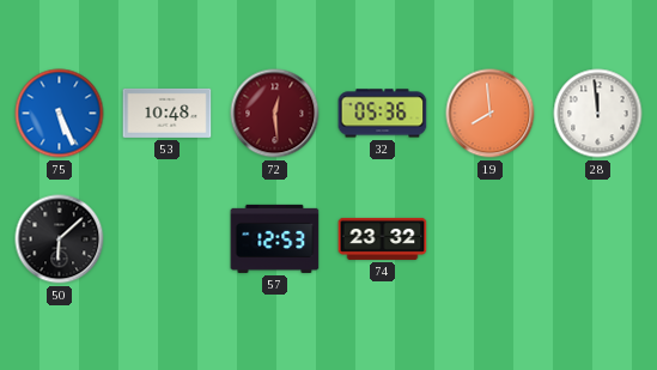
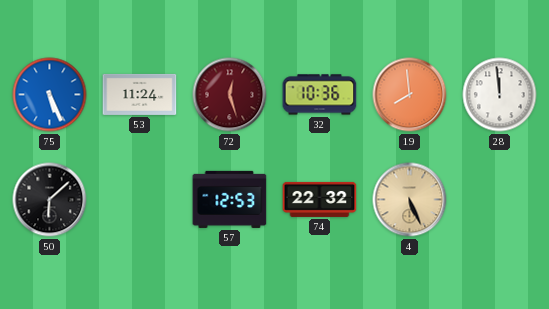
53: 10:48 -> 11:24
72: 12:29 -> 12:27
32: 05:36 -> 10:36
74: 23:32 -> 22:32
4: none -> 5:26
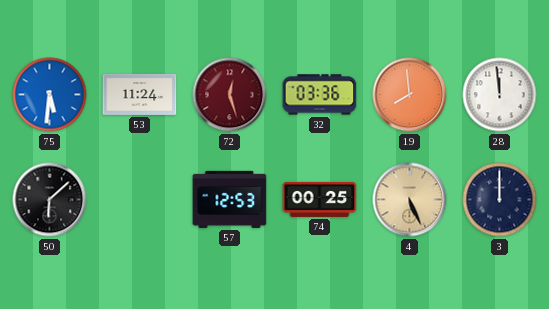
75: 5:26 -> 5:31
32: 10:36 -> 03:36
74: 22:32 -> 00:25
3: none -> 12:00
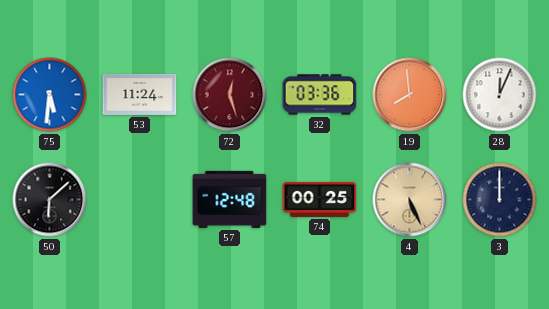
28: 11:59 -> 12:04
57: 12:53 -> 12:48
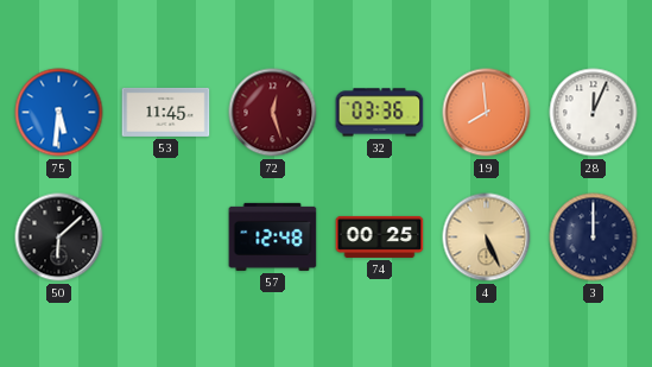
53: 11:24 -> 11:45
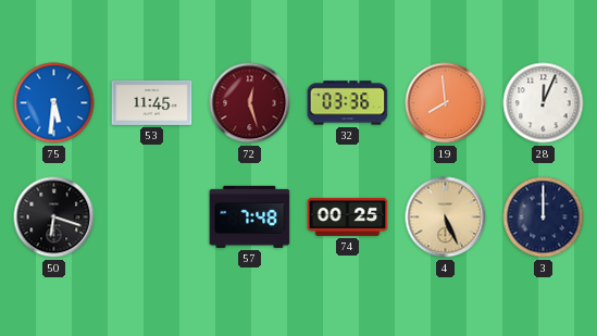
50: 6:08 -> 6:18
57: 12:48 -> 7:48
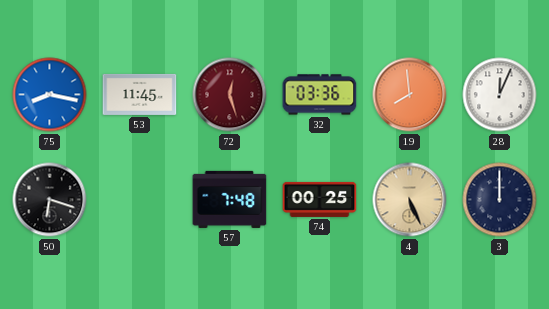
75: 5:31 -> 8:17
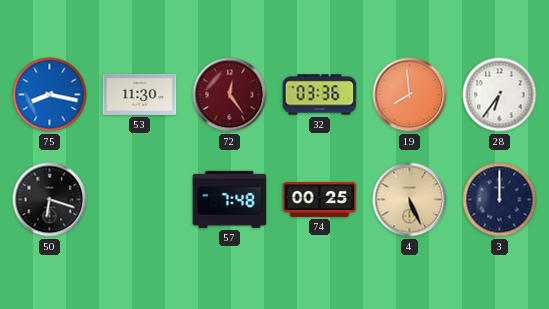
53: 11:45 -> 11:30
72: 12:27 -> 12:24
28: 12:04 -> 6:36
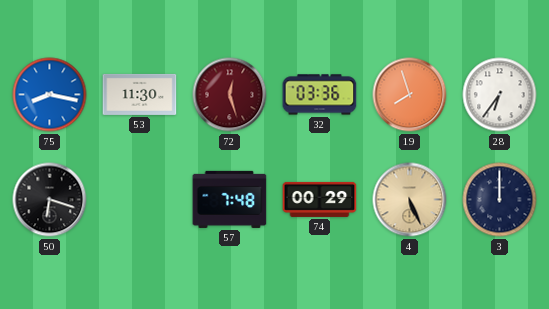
72: 12:24 -> 12:27
19: 7:59 -> 7:57
74: 00:25 -> 00:29
